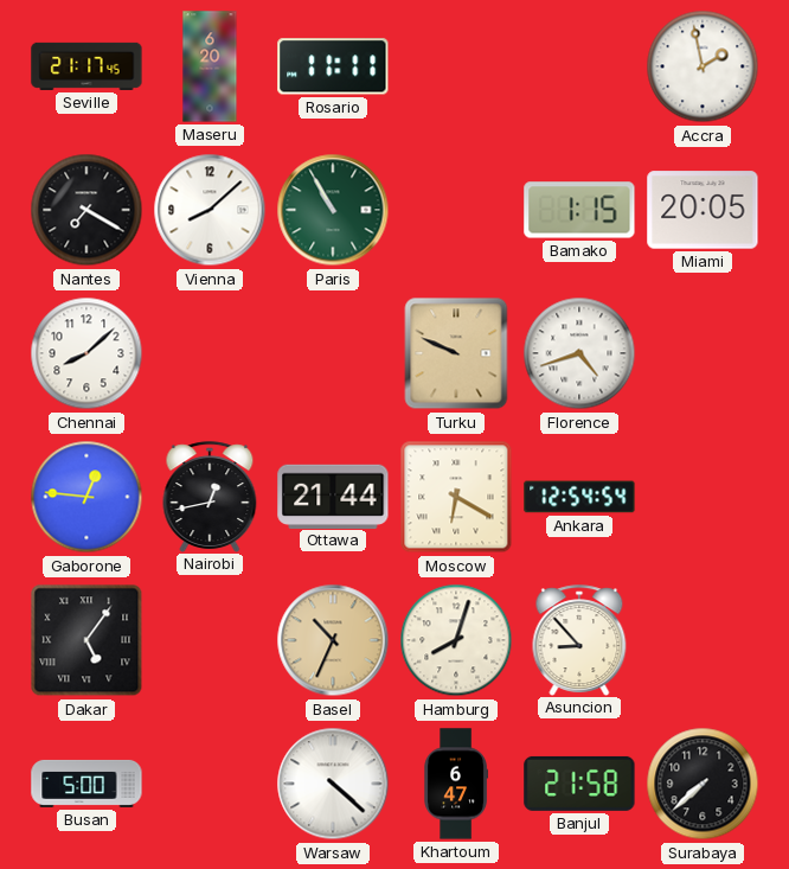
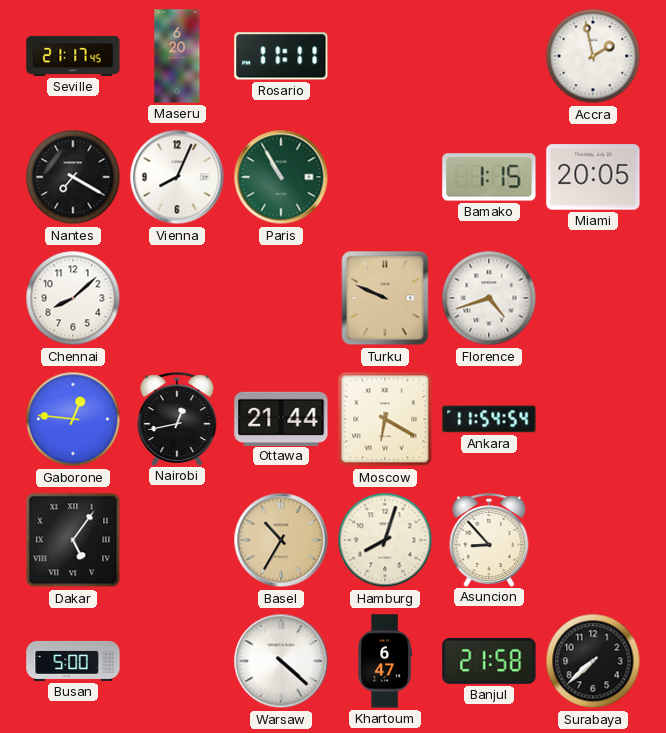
Vienna: 8:08 -> 8:04
Ankara: 12:54 -> 11:54
Basel: 10:34 -> 10:35
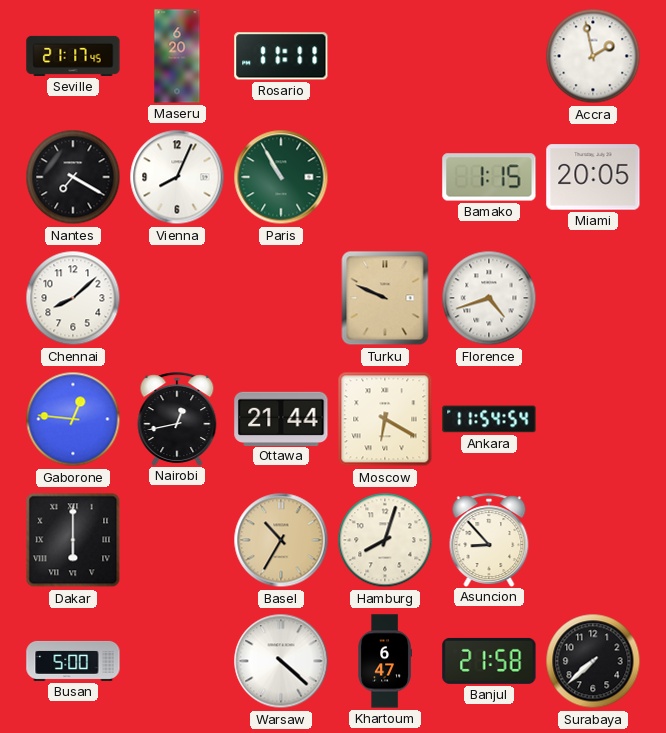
Dakar: 5:06 -> 6:00
